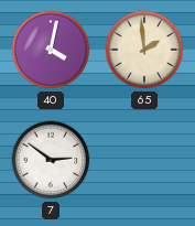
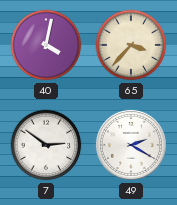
65: 1:59 -> 3:37
49: none -> 2:20
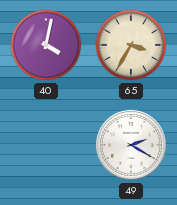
65: 3:37 -> 3:35
7: 2:51 -> none
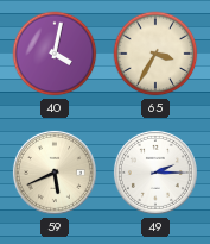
59: none -> 5:41
49: 2:20 -> 2:15
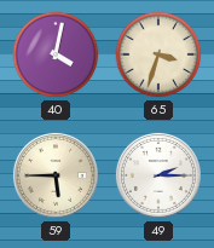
65: 3:35 -> 3:33
59: 5:41 -> 5:45
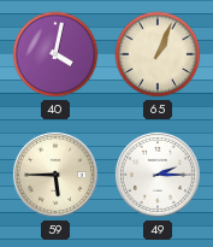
65: 3:33 -> 1:04
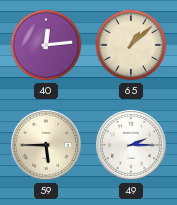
40: 4:02 -> 12:14
65: 1:04 -> 1:08
